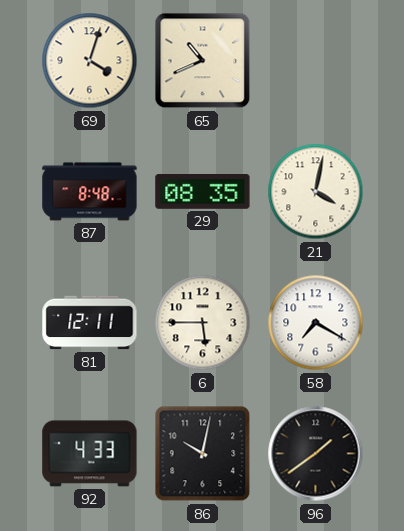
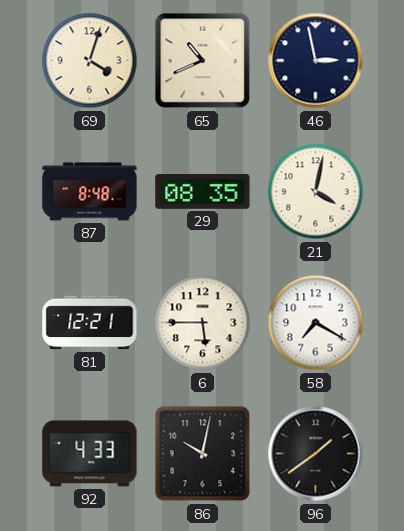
46: none -> 2:58
81: 12:11 -> 12:21
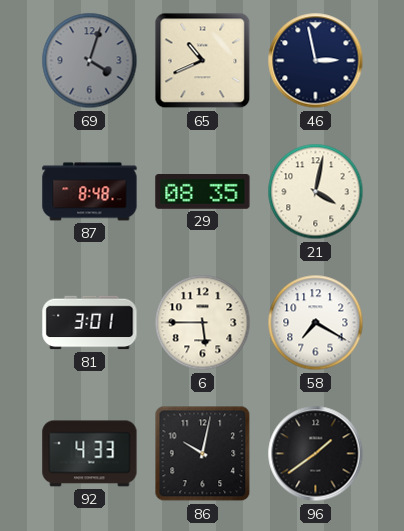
69 dial: cream -> grey
81: 12:21 -> 3:01
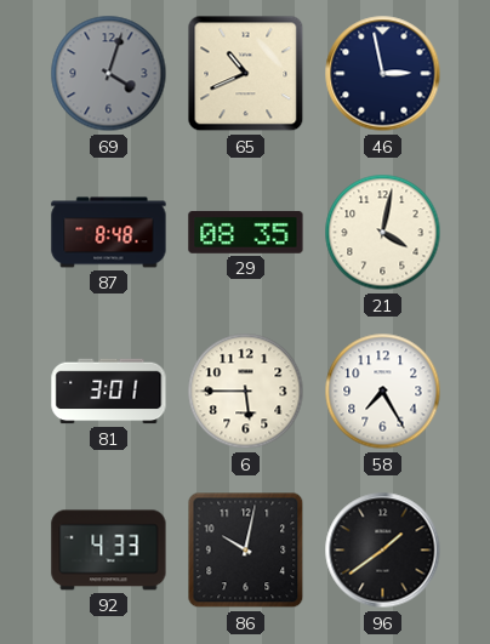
58: 7:20 -> 7:25
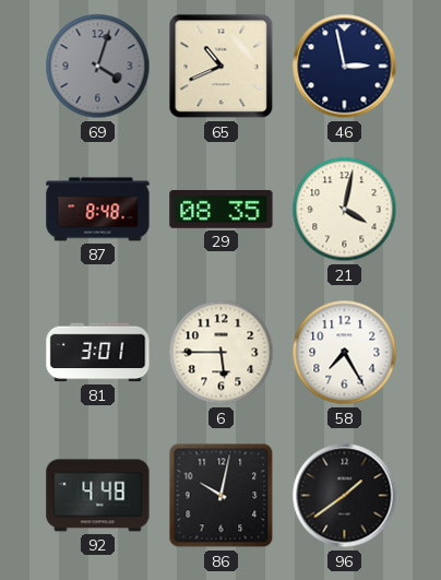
92: 4:33 -> 4:48
